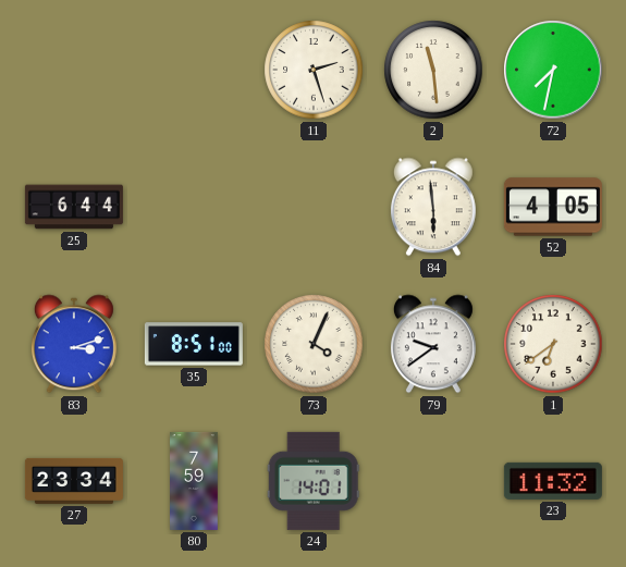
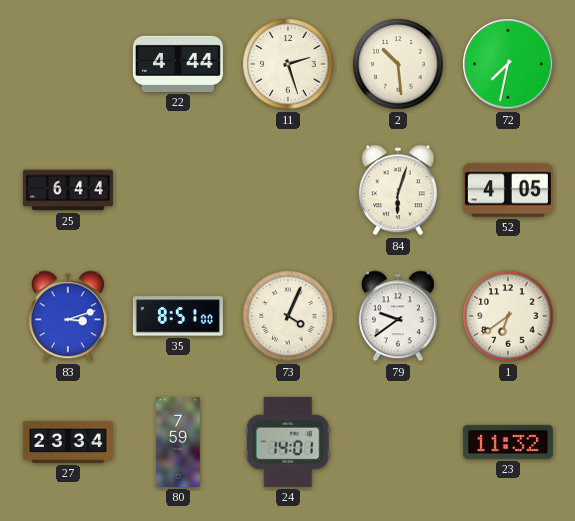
22: none -> 4:44
2: 11:29 -> 10:29
84: 5:59 -> 6:03
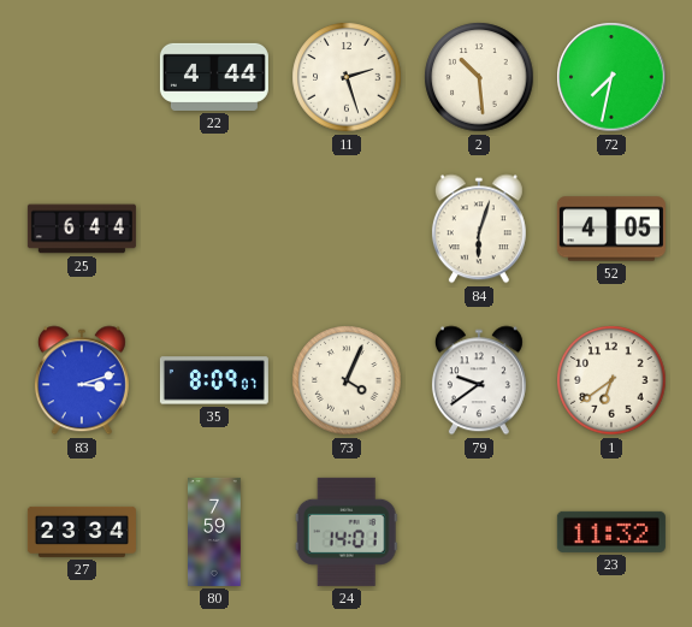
35: 8:51 -> 8:09
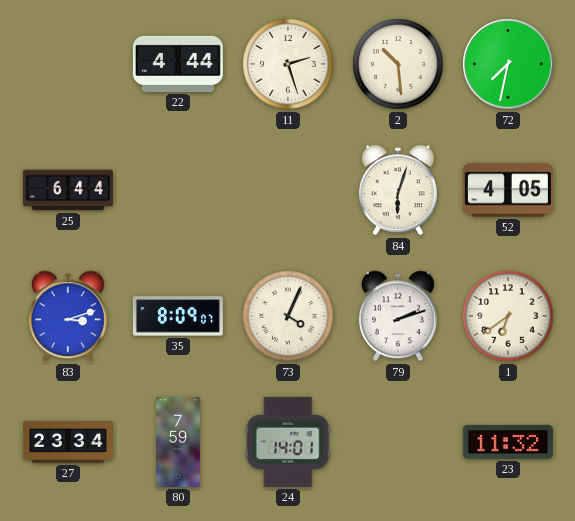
79: 9:39 -> 2:12
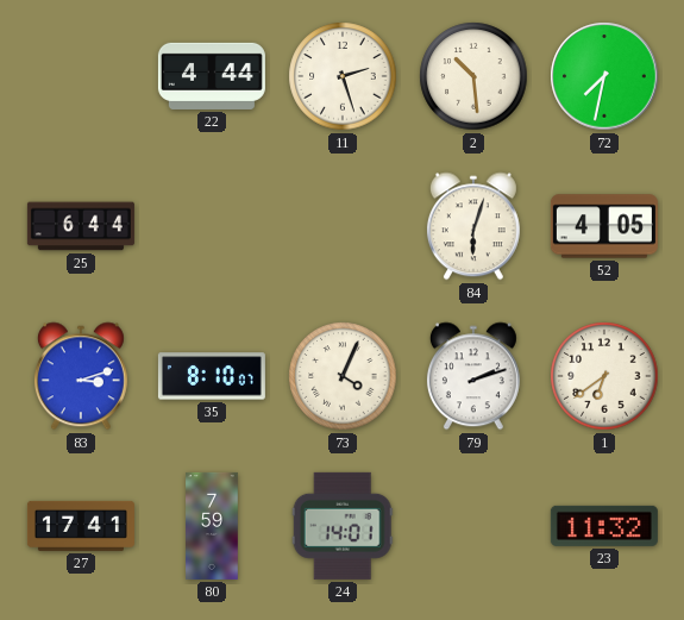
35: 8:09 -> 8:10
27: 23:34 -> 17:41
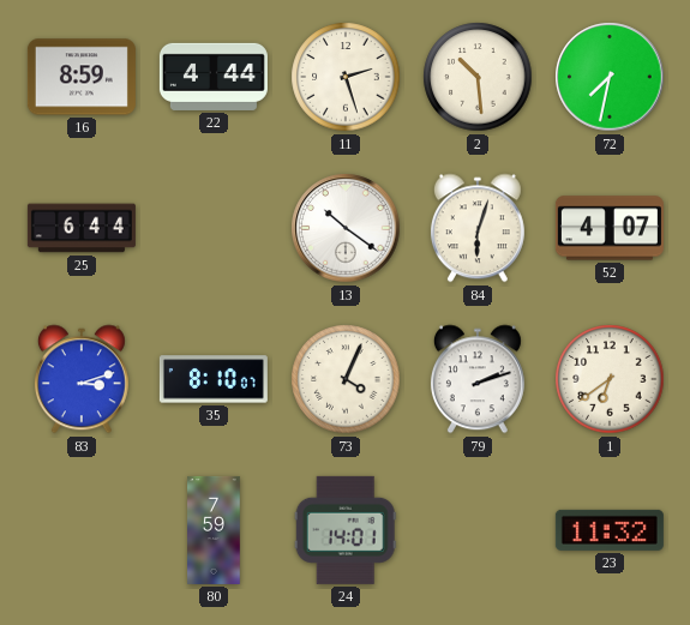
16: none -> 8:59
13: none -> 10:21
52: 4:05 -> 4:07
27: 17:41 -> none
